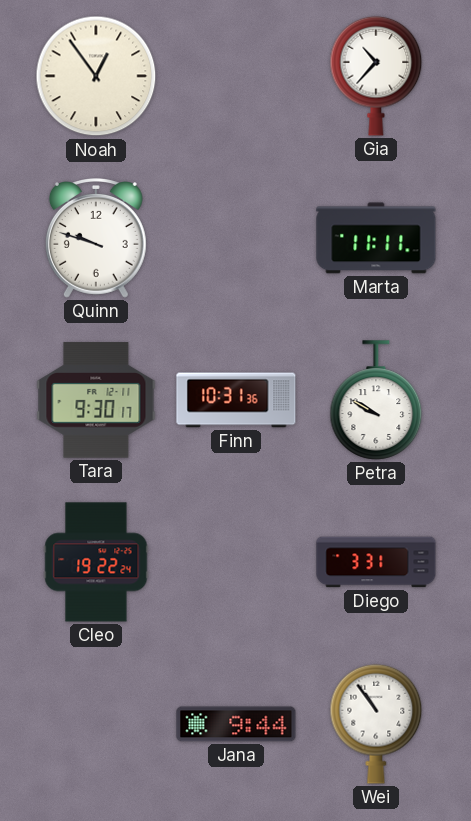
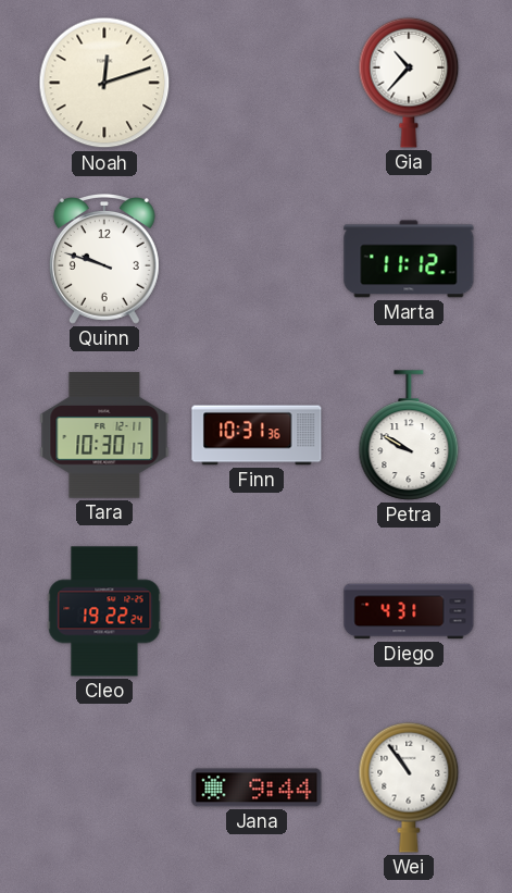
Noah: 12:54 -> 12:12
Marta: 11:11 -> 11:12
Tara: 9:30 -> 10:30
Diego: 3:31 -> 4:31
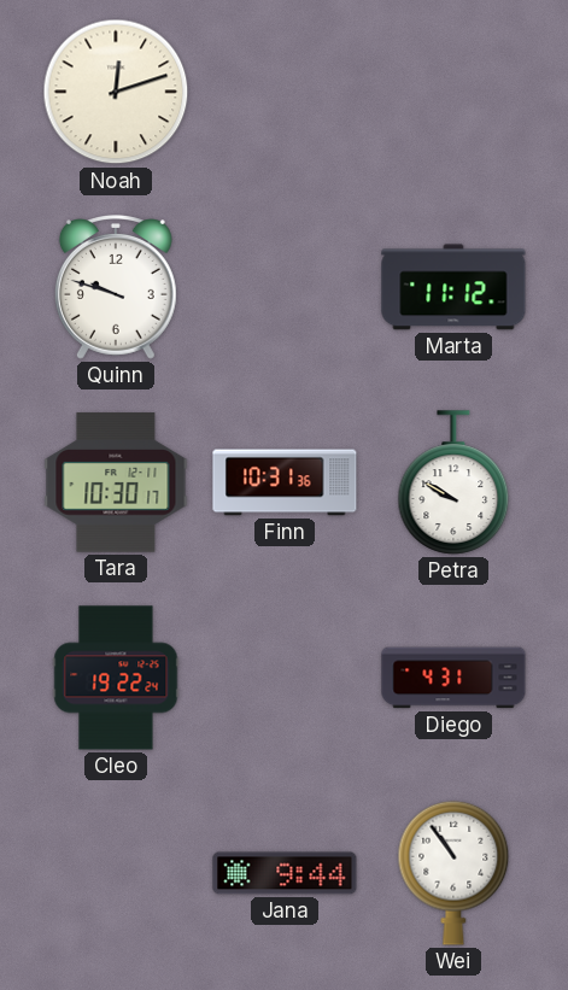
Gia: 10:37 -> none
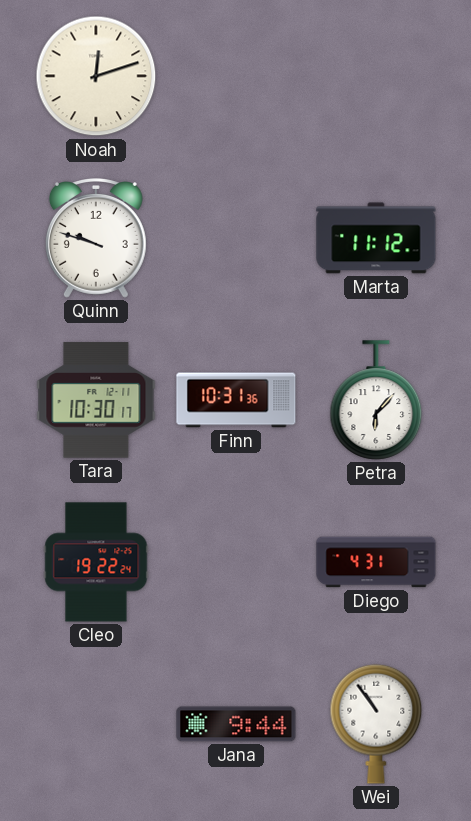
Petra: 9:50 -> 6:07
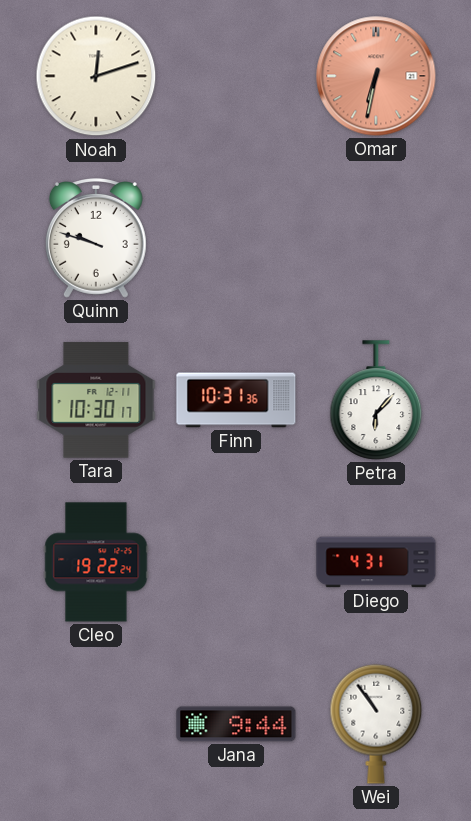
Omar: none -> 6:32
Marta: 11:12 -> none
